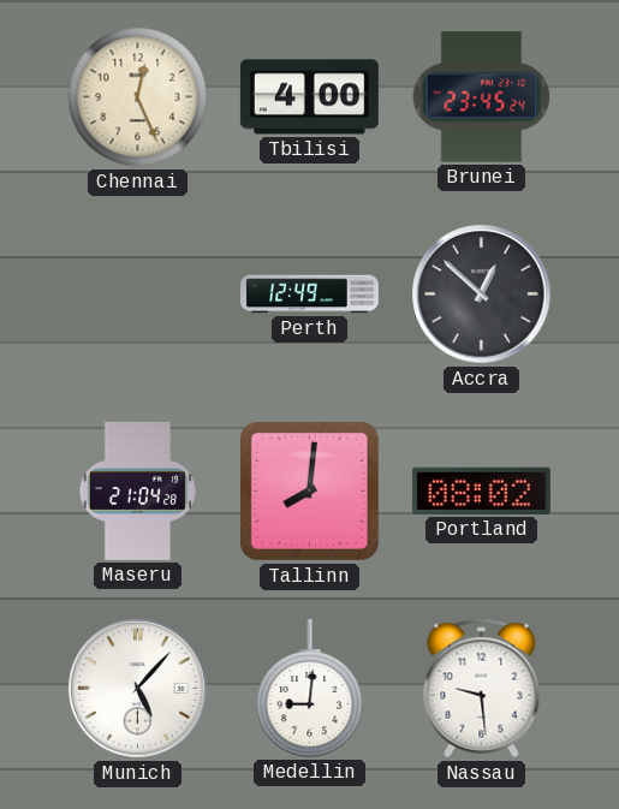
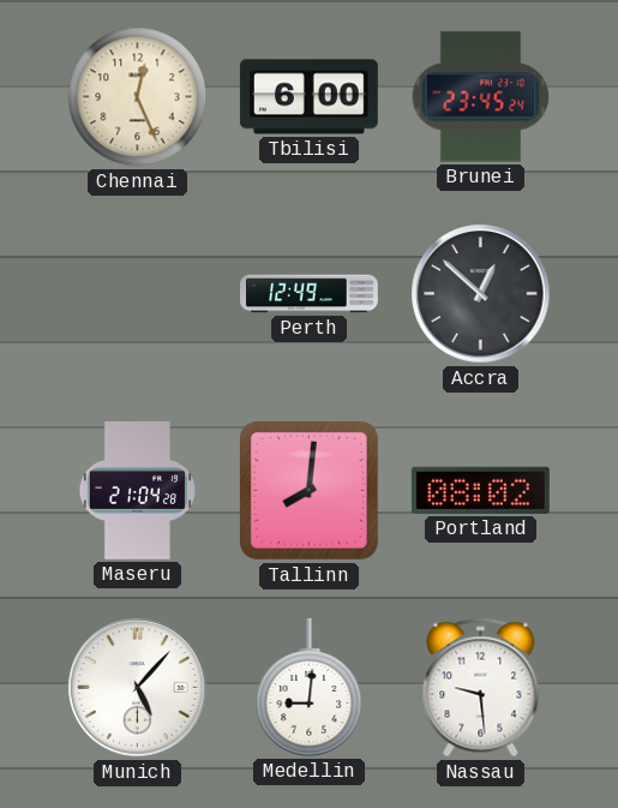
Tbilisi: 4:00 -> 6:00
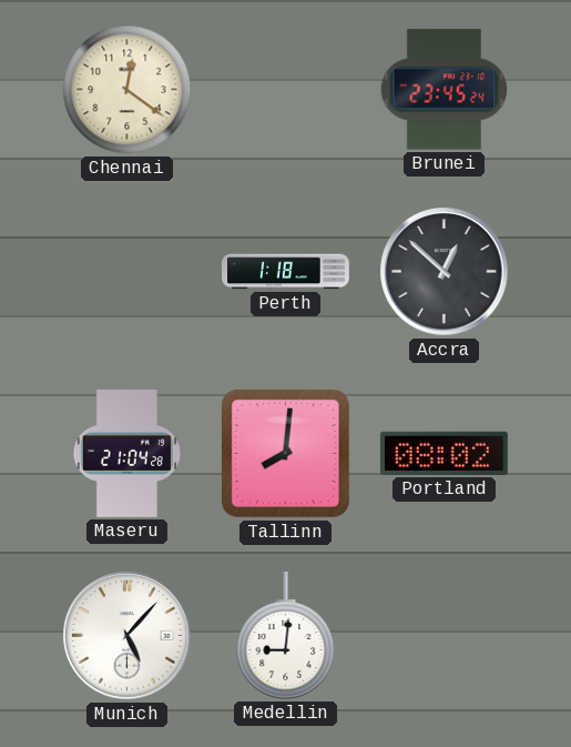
Chennai: 12:26 -> 12:21
Tbilisi: 6:00 -> none
Perth: 12:49 -> 1:18
Nassau: 9:29 -> none
